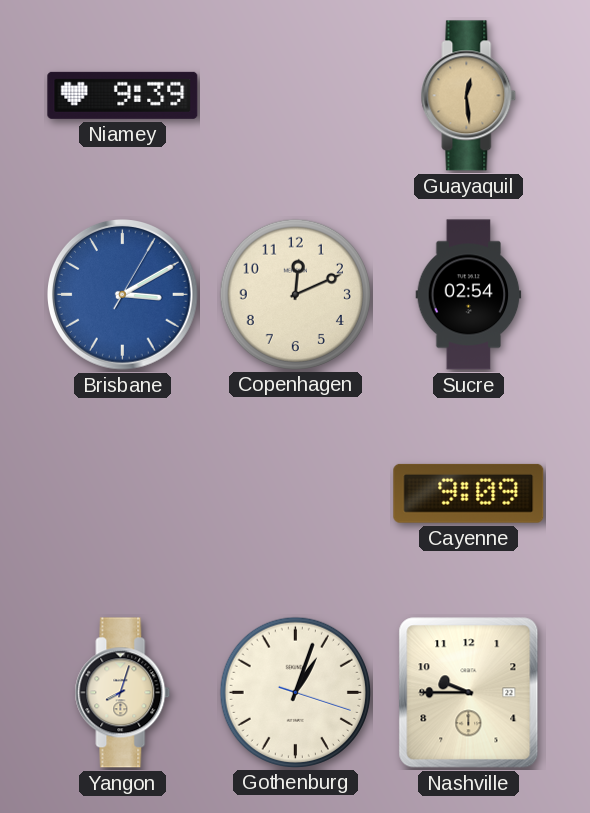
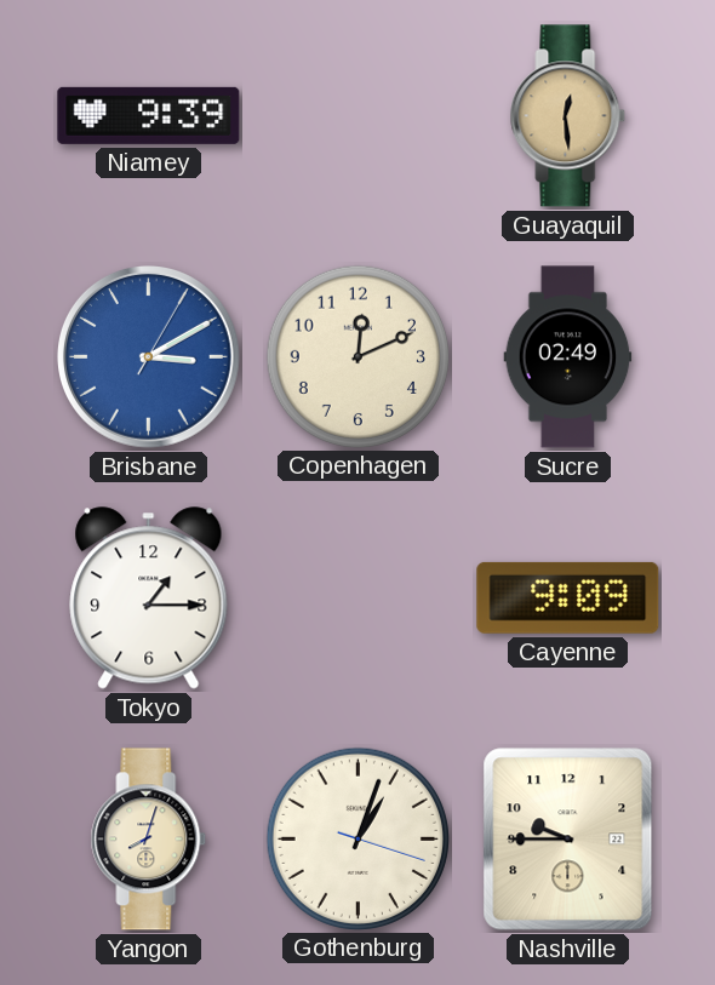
Sucre: 02:54 -> 02:49
Tokyo: none -> 1:15
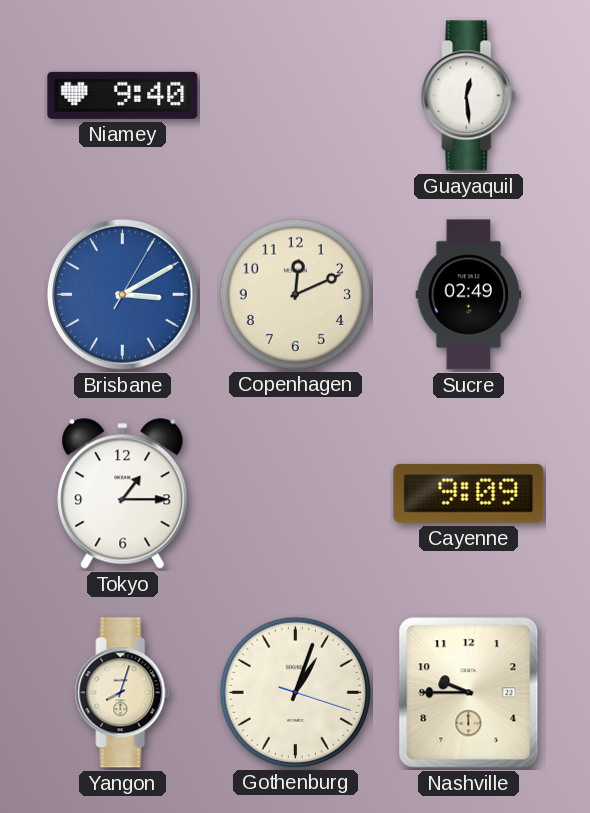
Niamey: 9:39 -> 9:40
Guayaquil dial: champagne -> white
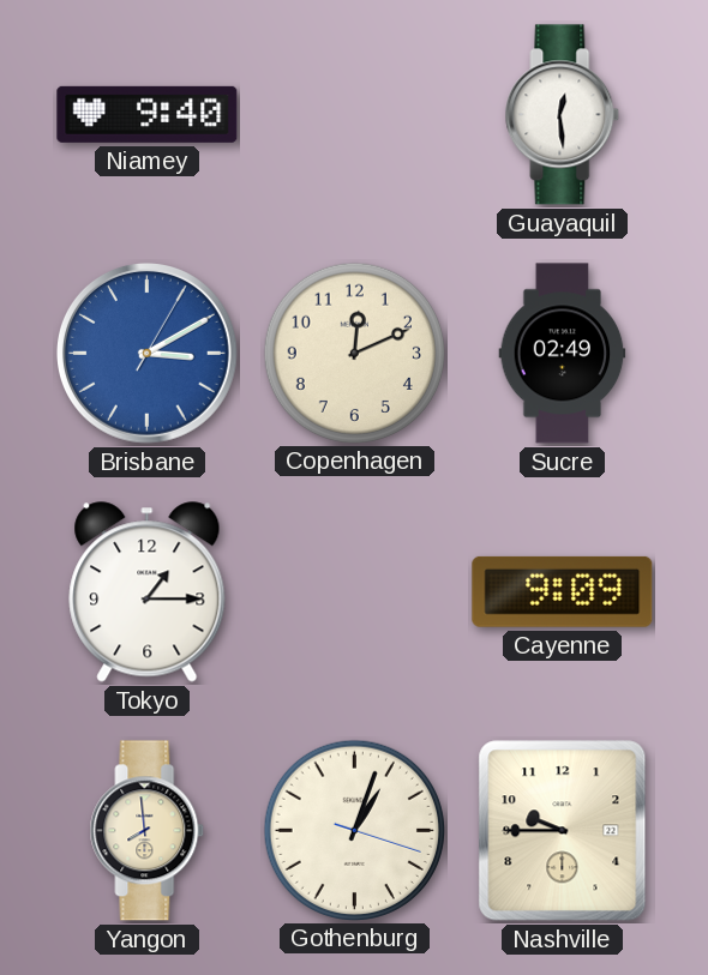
Yangon: 8:03 -> 7:59
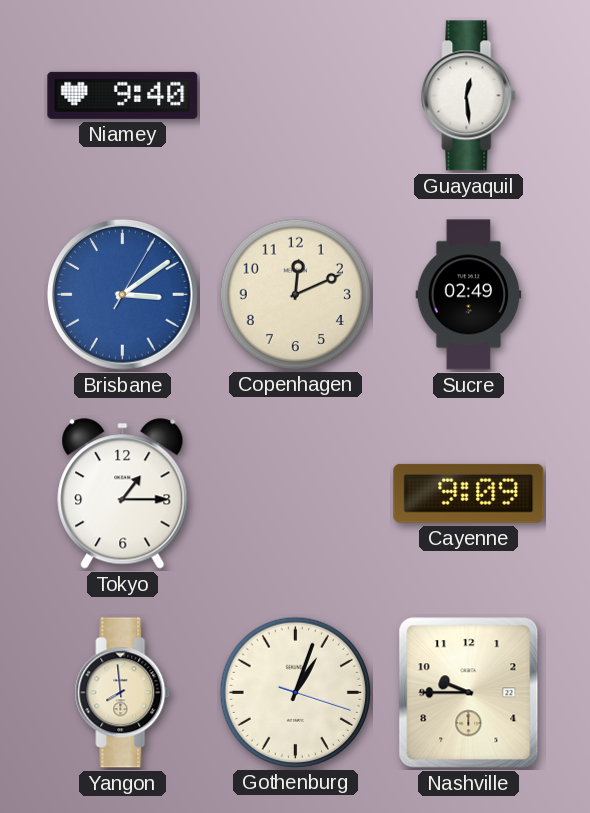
Brisbane: 3:10 -> 3:09
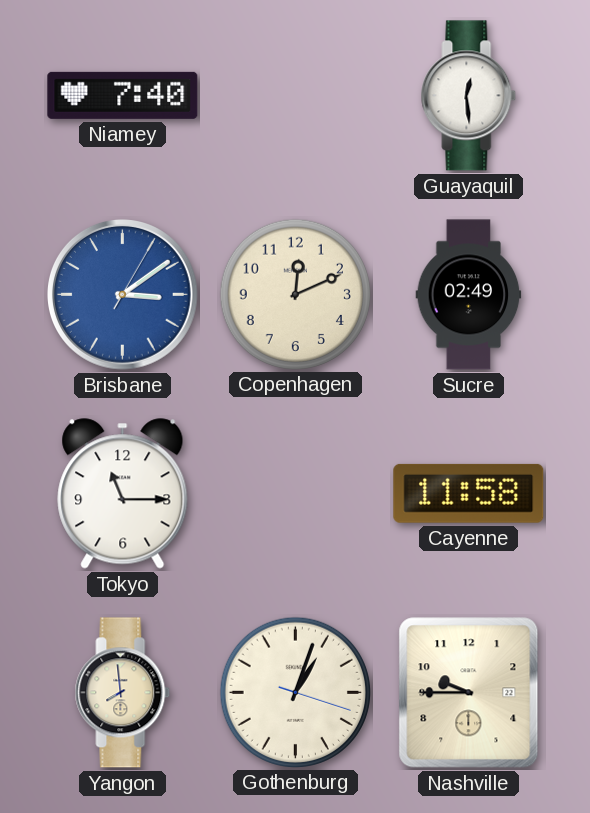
Niamey: 9:40 -> 7:40
Tokyo: 1:15 -> 11:15
Cayenne: 9:09 -> 11:58
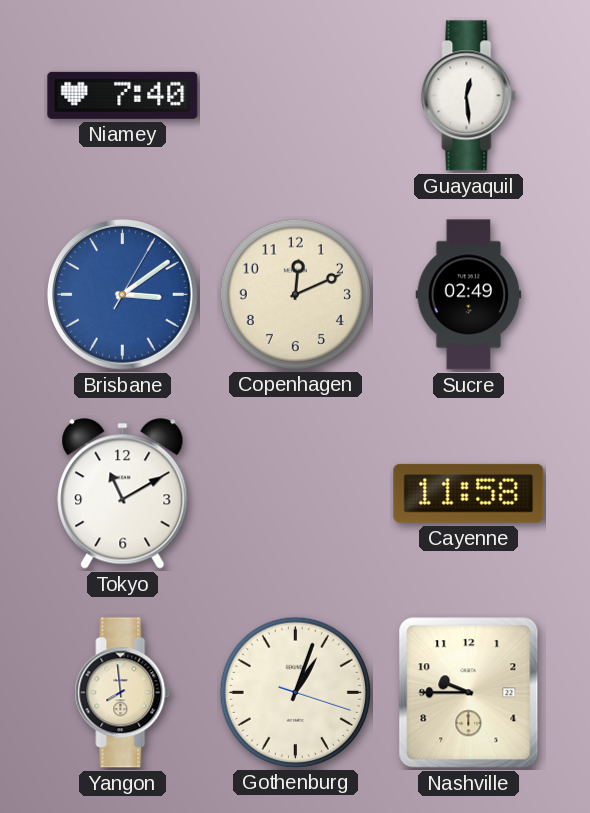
Tokyo: 11:15 -> 11:10
